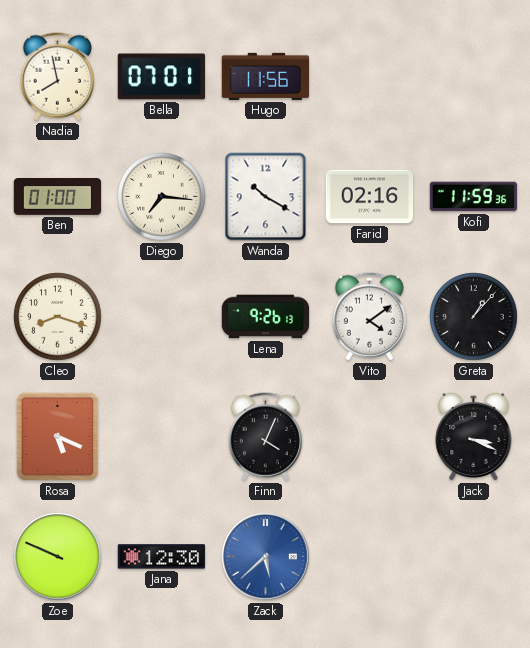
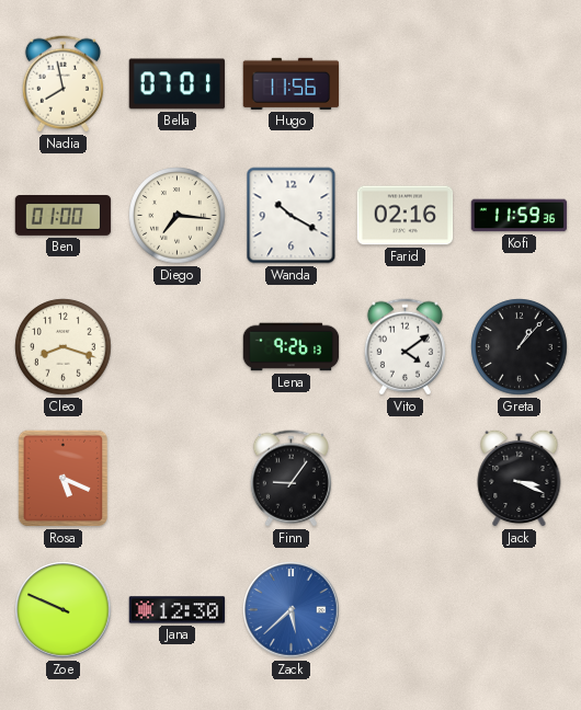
Finn: 4:04 -> 9:06
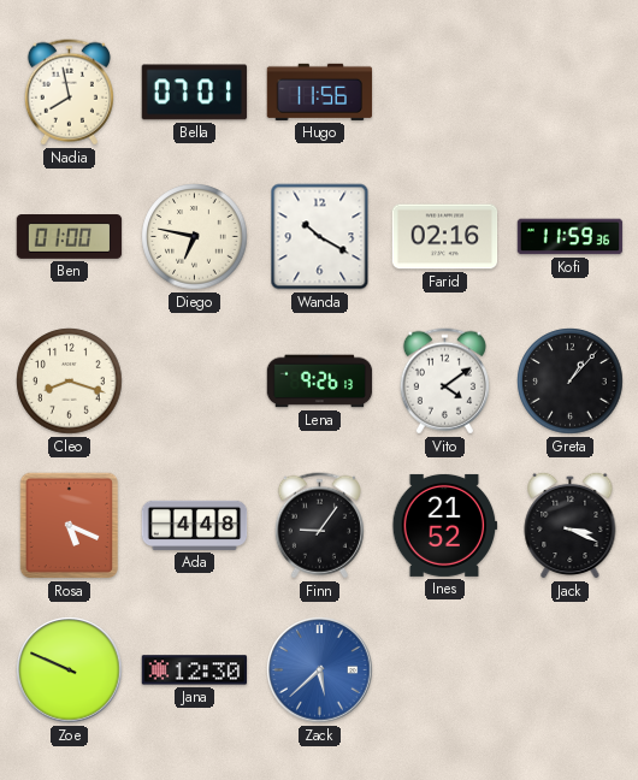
Diego: 7:16 -> 6:47
Ada: none -> 4:48
Ines: none -> 21:52
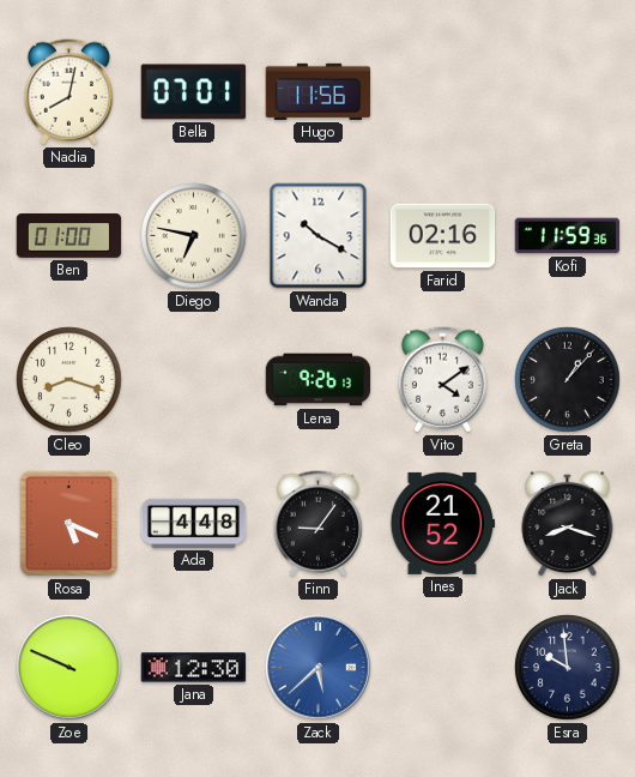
Nadia: 7:58 -> 8:02
Jack: 3:19 -> 8:18
Esra: none -> 9:59
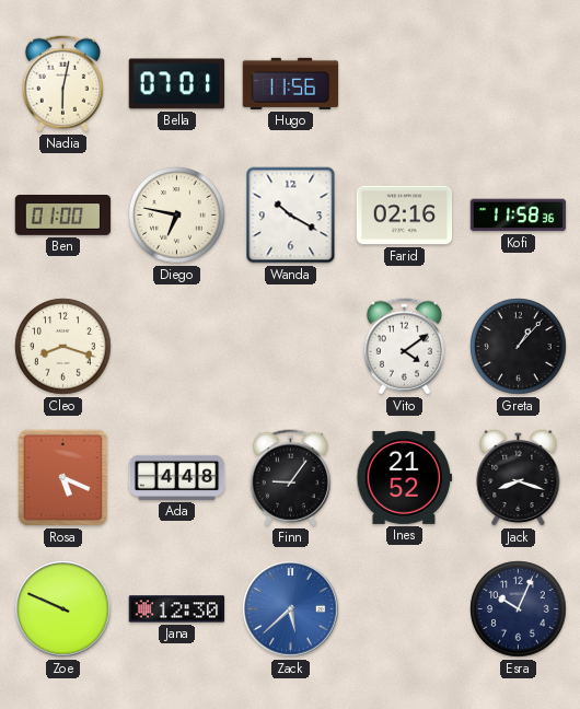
Nadia: 8:02 -> 6:02
Kofi: 11:59 -> 11:58
Lena: 9:26 -> none
Esra: 9:59 -> 10:04
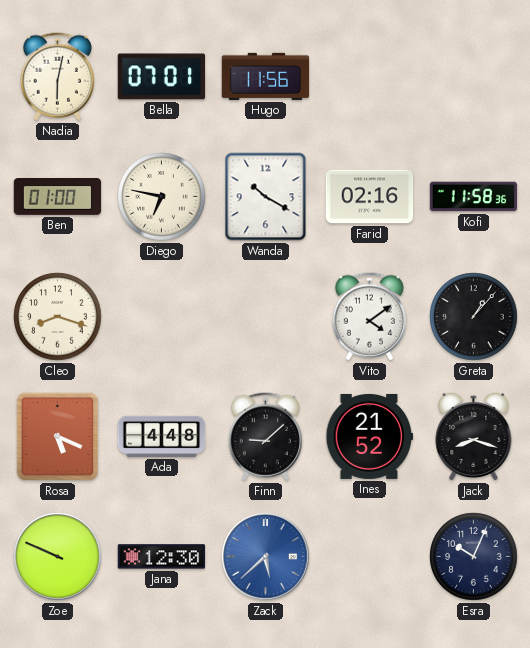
Finn: 9:06 -> 9:08
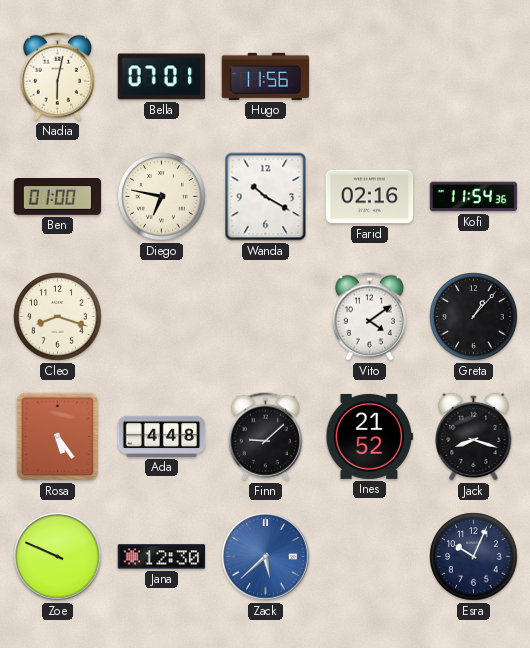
Kofi: 11:58 -> 11:54
Rosa: 5:19 -> 5:24
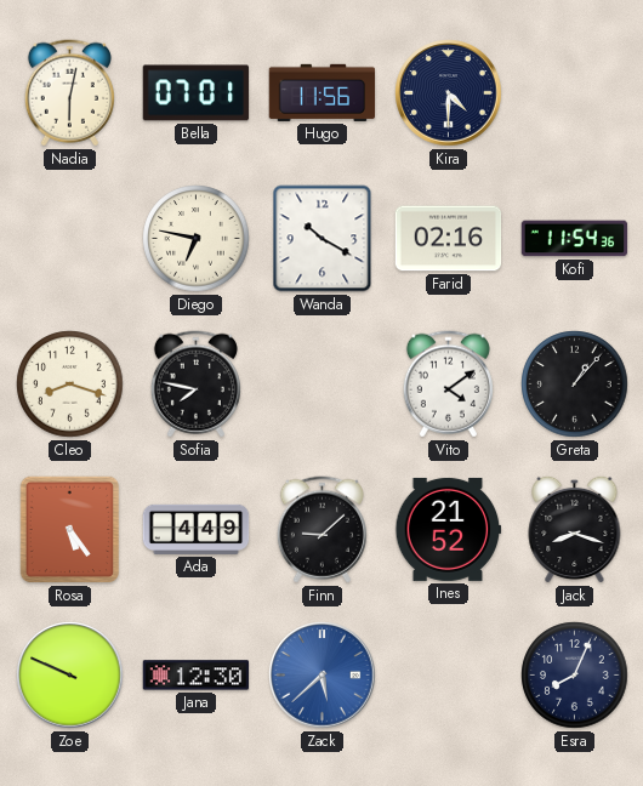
Kira: none -> 4:30
Ben: 01:00 -> none
Sofia: none -> 7:47
Ada: 4:48 -> 4:49
Esra: 10:04 -> 8:04
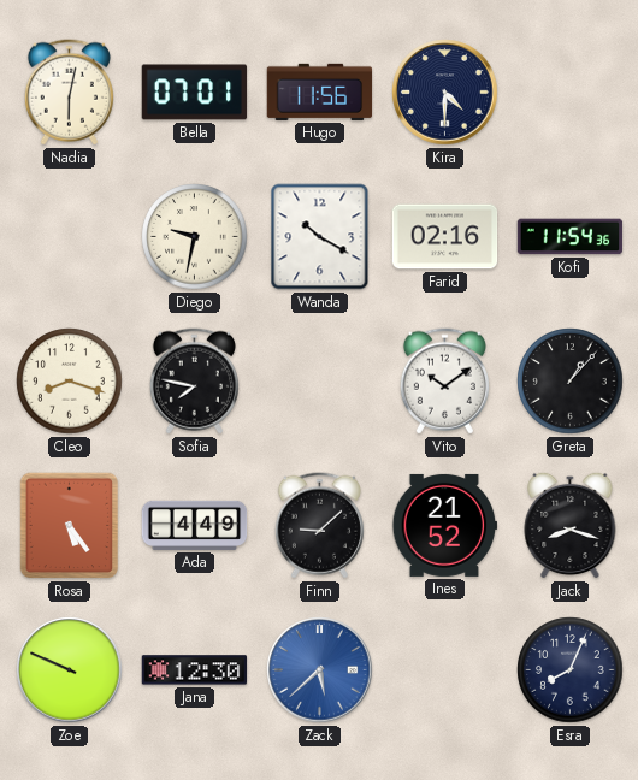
Diego: 6:47 -> 9:32
Vito: 4:09 -> 10:09
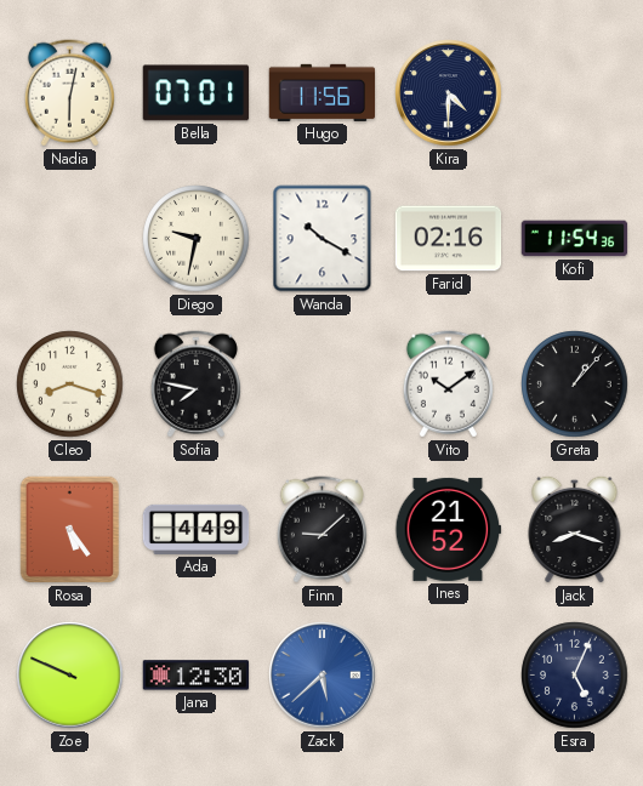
Esra: 8:04 -> 5:04
